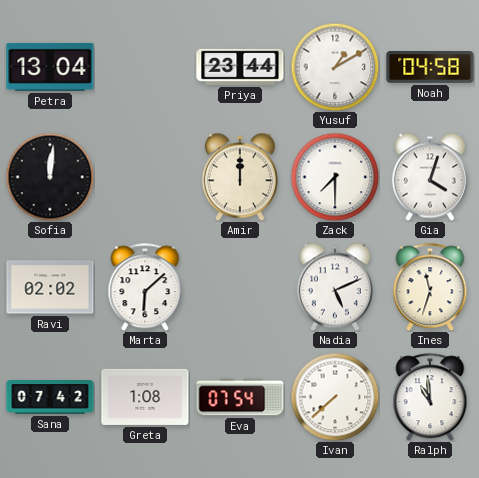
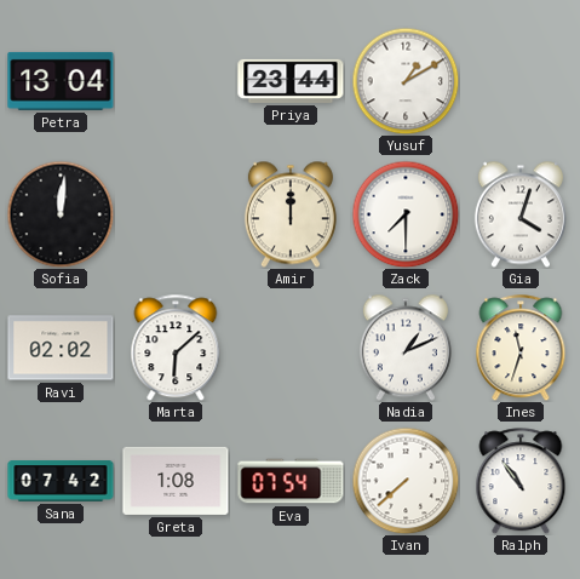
Noah: 04:58 -> none
Nadia: 5:11 -> 1:11
Ralph: 10:59 -> 10:54
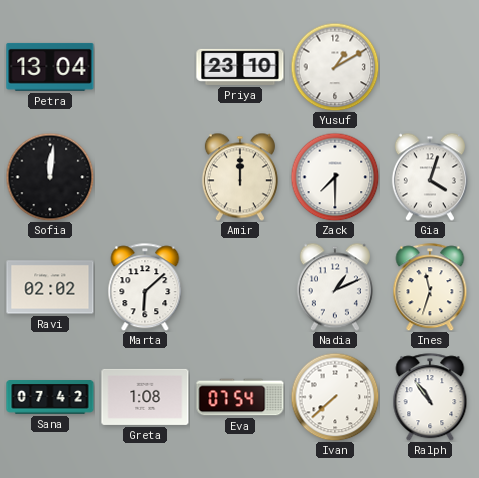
Priya: 23:44 -> 23:10
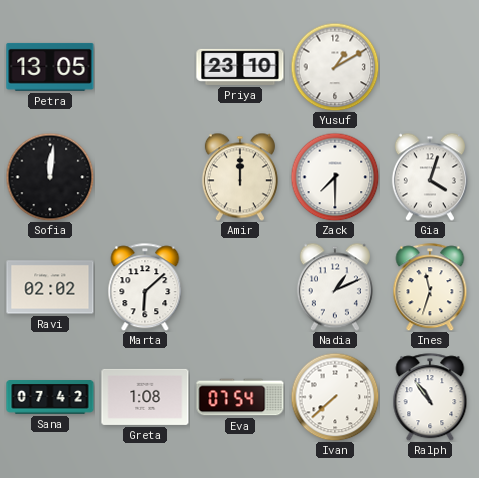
Petra: 13:04 -> 13:05
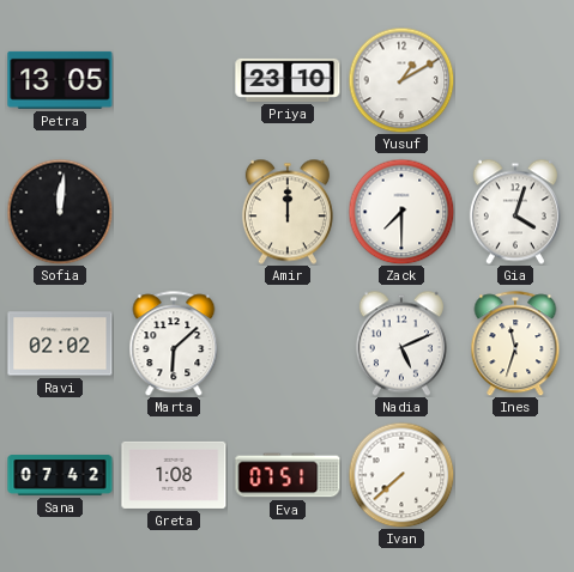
Nadia: 1:11 -> 5:11
Eva: 07:54 -> 07:51
Ralph: 10:54 -> none
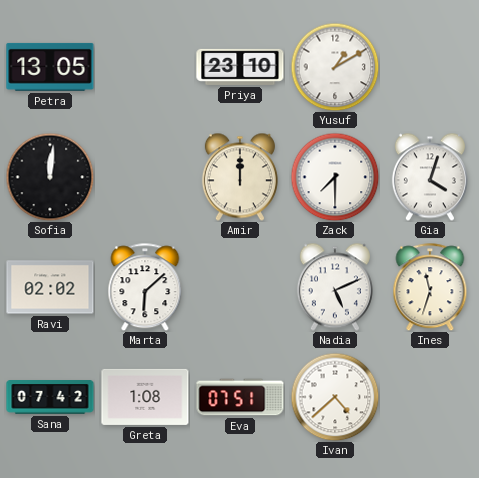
Ivan: 7:38 -> 4:38
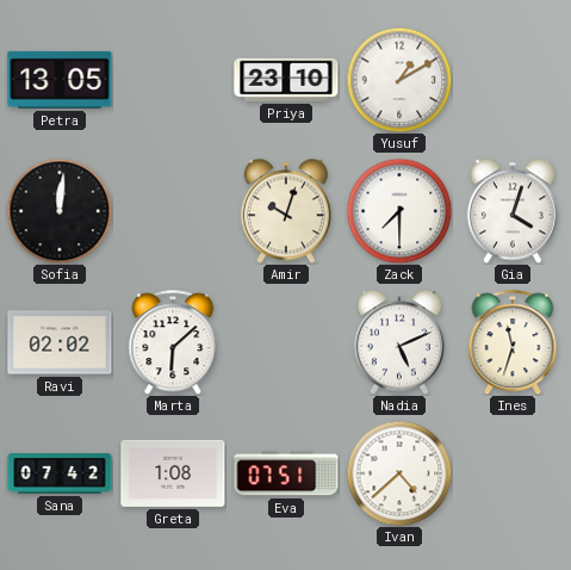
Amir: 12:00 -> 10:03
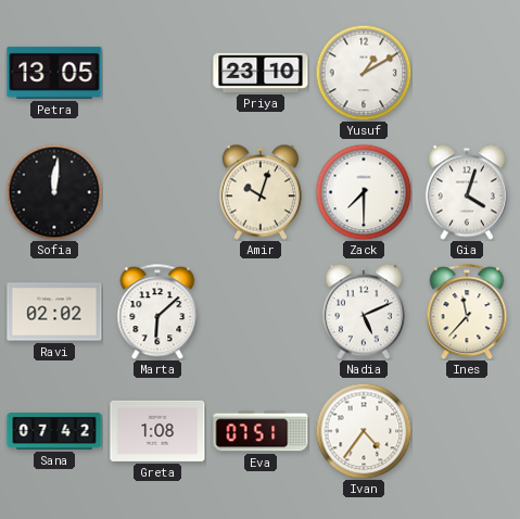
Ines: 11:33 -> 11:37
Ivan: 4:38 -> 4:36
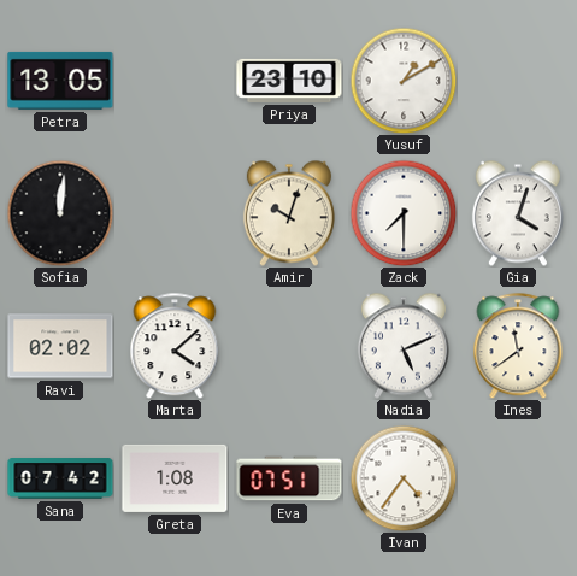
Marta: 6:08 -> 4:08
Ines: 11:37 -> 11:39
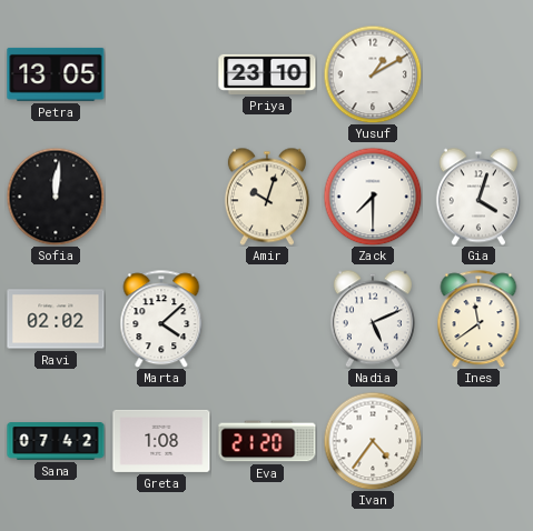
Eva: 07:51 -> 21:20
